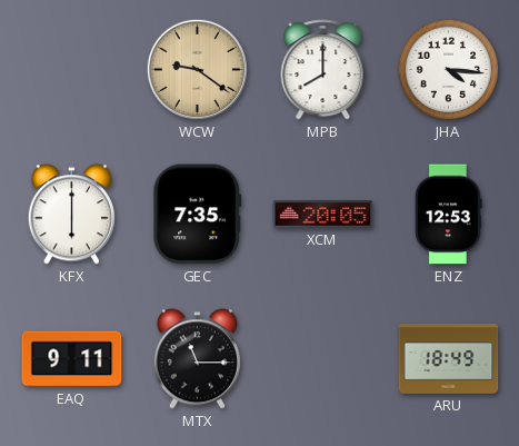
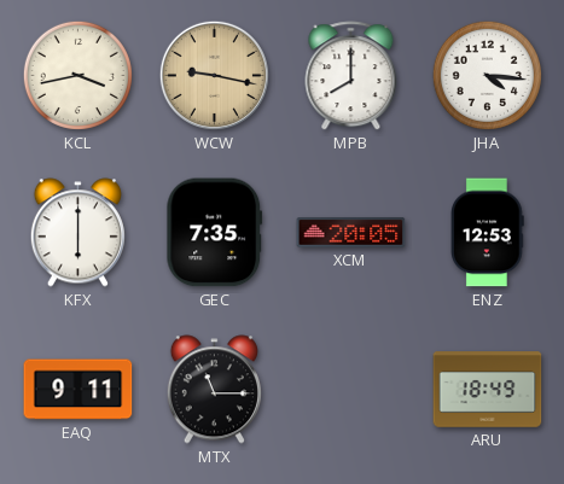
KCL: none -> 3:43
WCW: 9:21 -> 9:17
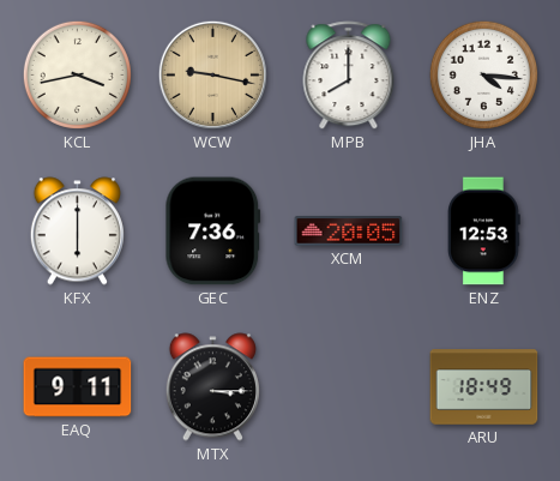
GEC: 7:35 -> 7:36
MTX: 11:15 -> 3:15
